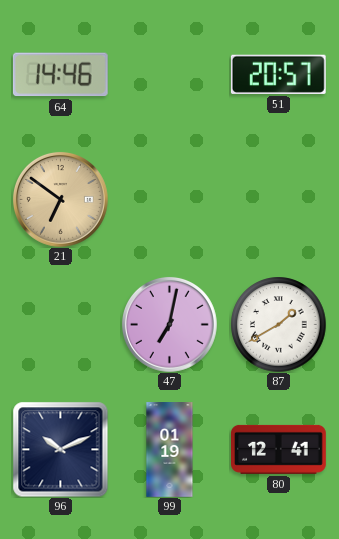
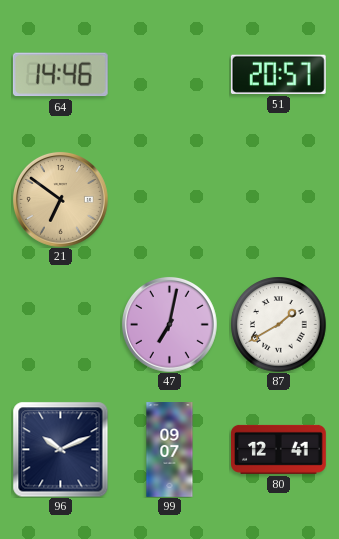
99: 01:19 -> 09:07
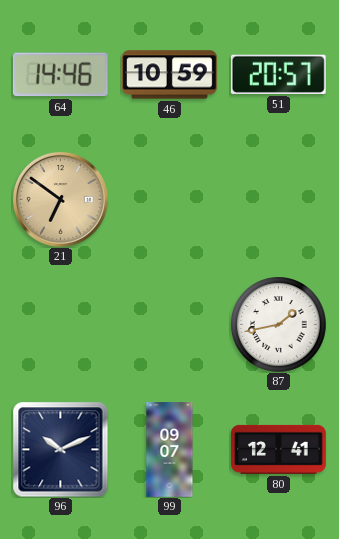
46: none -> 10:59
47: 7:02 -> none
87: 1:40 -> 1:43
